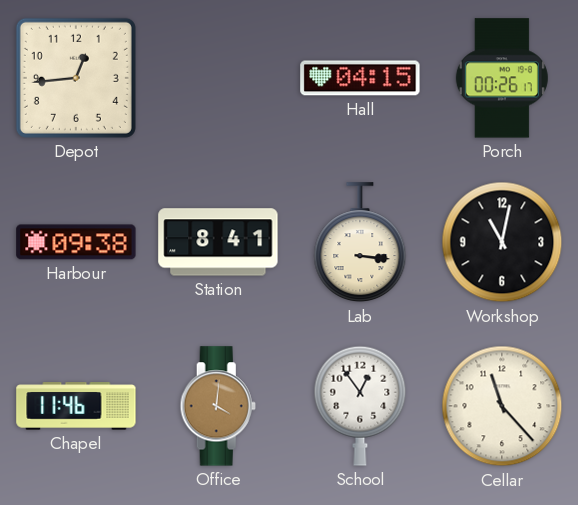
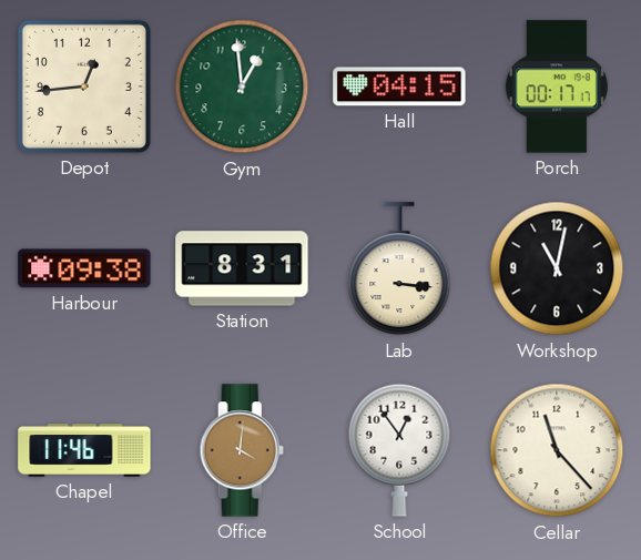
Gym: none -> 12:59
Porch: 00:26 -> 00:17
Station: 8:41 -> 8:31
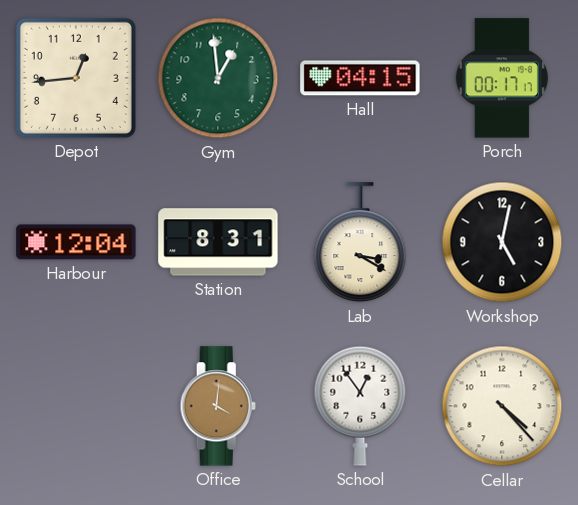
Harbour: 09:38 -> 12:04
Lab: 3:16 -> 3:20
Workshop: 11:02 -> 5:02
Chapel: 11:46 -> none
Cellar: 11:23 -> 4:23
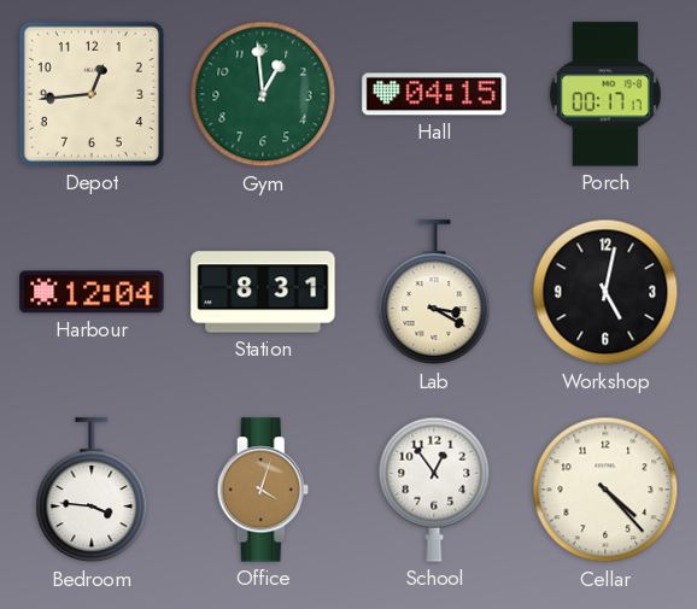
Bedroom: none -> 3:46
Office: 4:01 -> 4:03
